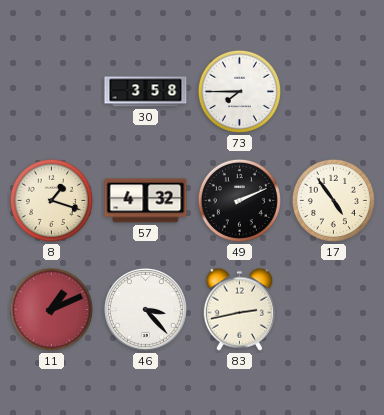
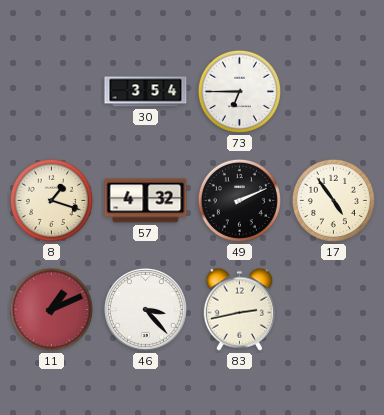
30: 3:58 -> 3:54
73: 7:45 -> 6:45
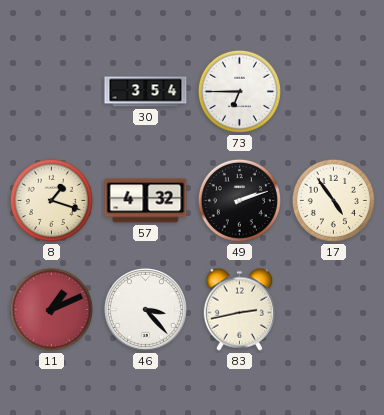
49: 2:11 -> 2:12
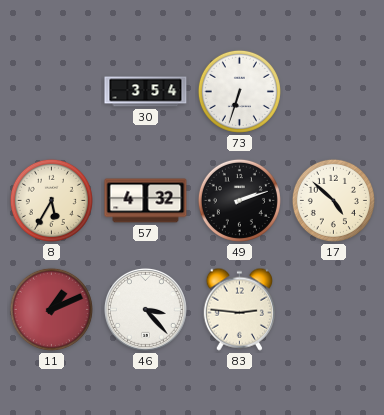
73: 6:45 -> 6:33
8: 1:18 -> 5:35
17: 4:54 -> 4:52
83: 2:43 -> 2:46
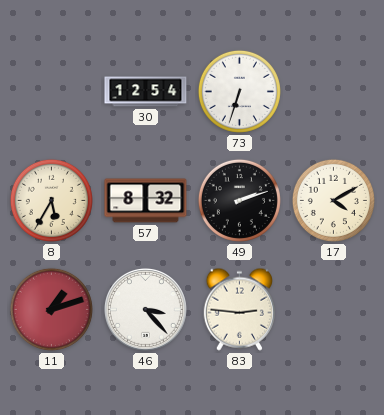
30: 3:54 -> 12:54
57: 4:32 -> 8:32
17: 4:52 -> 4:10
11: 1:11 -> 1:12
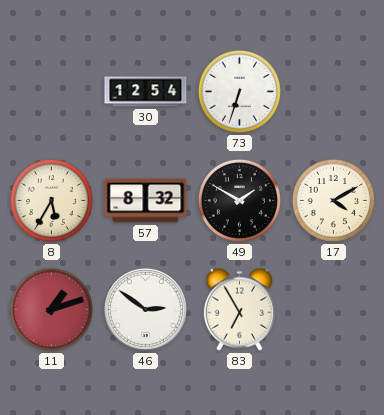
49: 2:12 -> 1:50
46: 3:23 -> 2:51
83: 2:46 -> 6:55
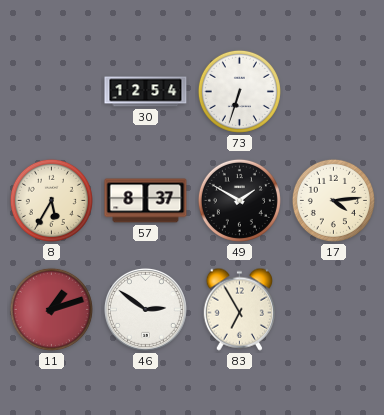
57: 8:32 -> 8:37
17: 4:10 -> 4:14
